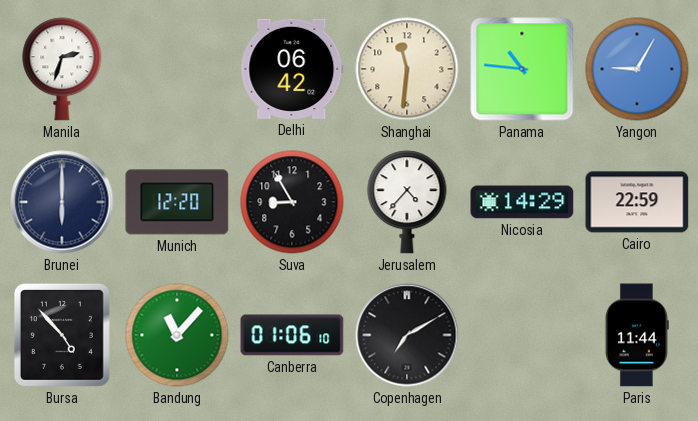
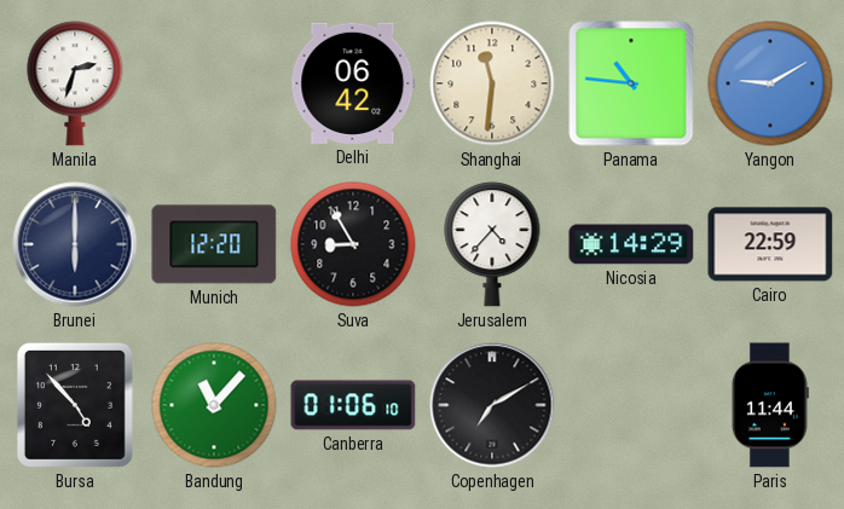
Yangon: 9:05 -> 9:10
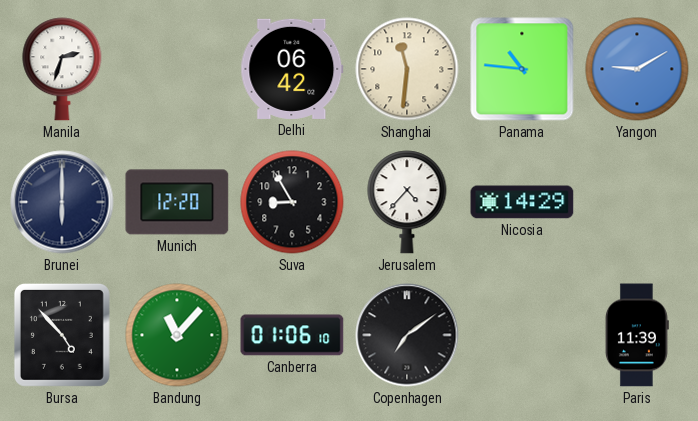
Cairo: 22:59 -> none
Copenhagen: 7:10 -> 7:09
Paris: 11:44 -> 11:39
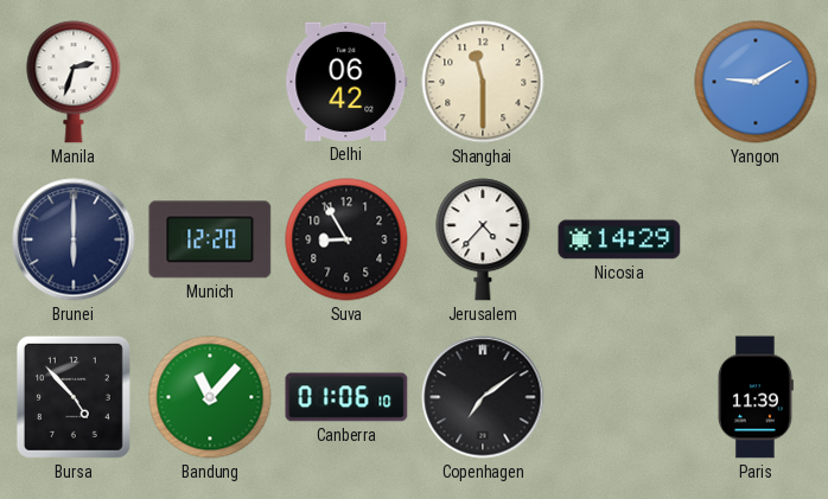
Shanghai: 11:31 -> 11:30
Panama: 10:46 -> none
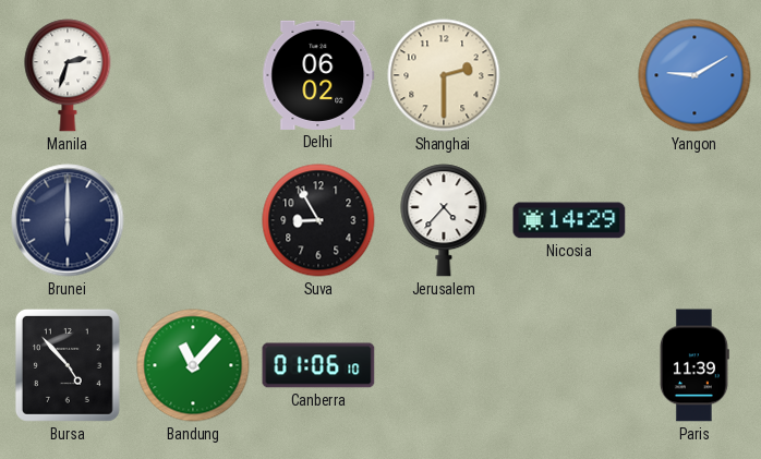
Delhi: 06:42 -> 06:02
Shanghai: 11:30 -> 2:30
Munich: 12:20 -> none
Copenhagen: 7:09 -> none
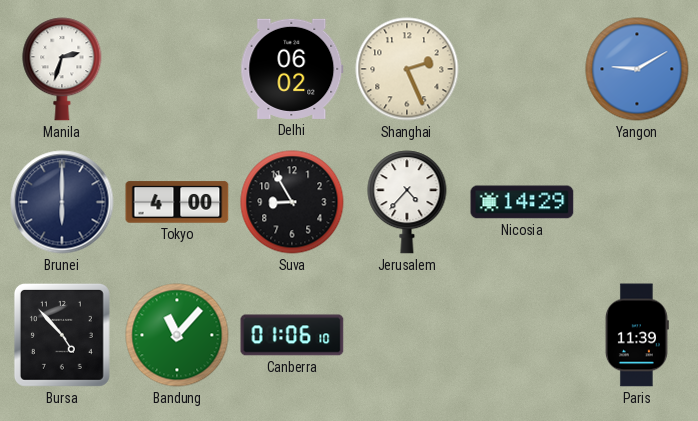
Shanghai: 2:30 -> 2:26
Tokyo: none -> 4:00
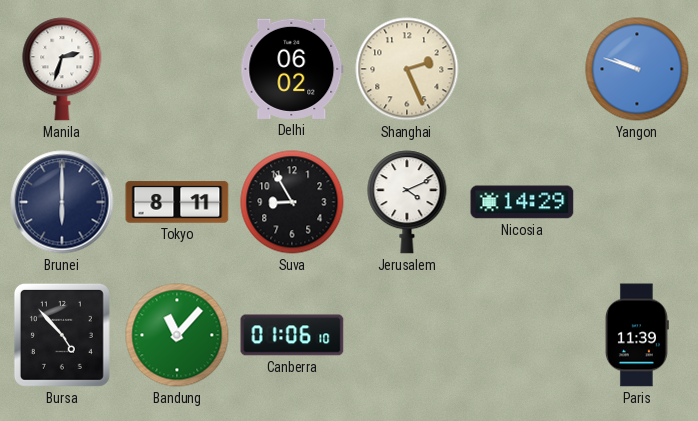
Yangon: 9:10 -> 9:48
Tokyo: 4:00 -> 8:11
Jerusalem: 4:37 -> 4:11
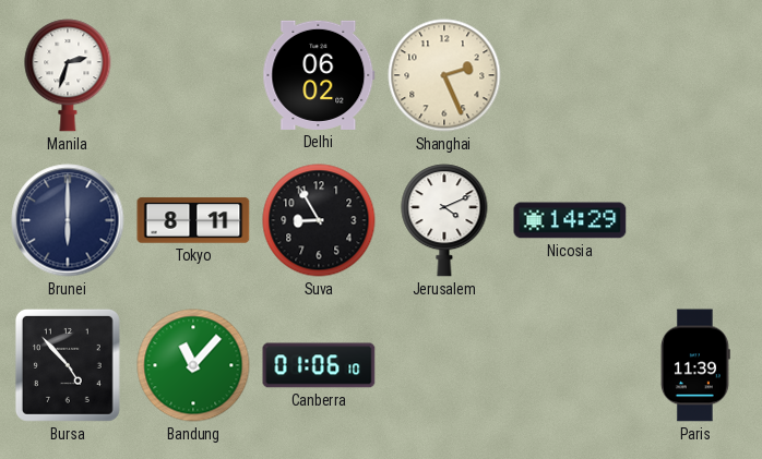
Yangon: 9:48 -> none
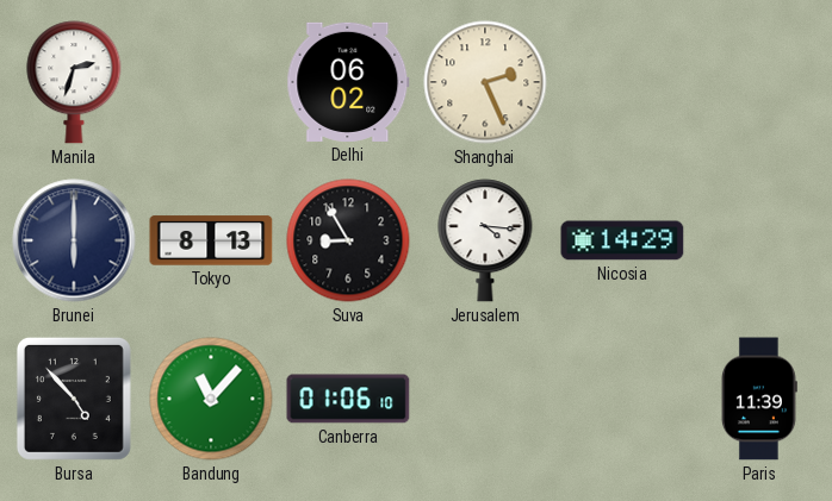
Tokyo: 8:11 -> 8:13
Jerusalem: 4:11 -> 4:16
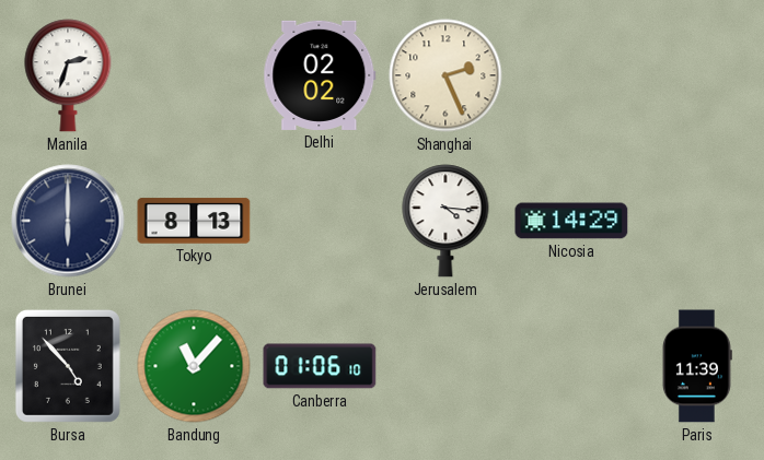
Delhi: 06:02 -> 02:02
Suva: 8:55 -> none
